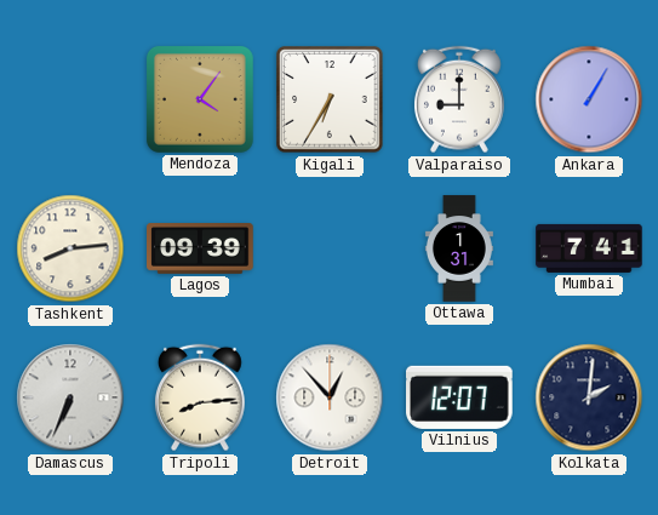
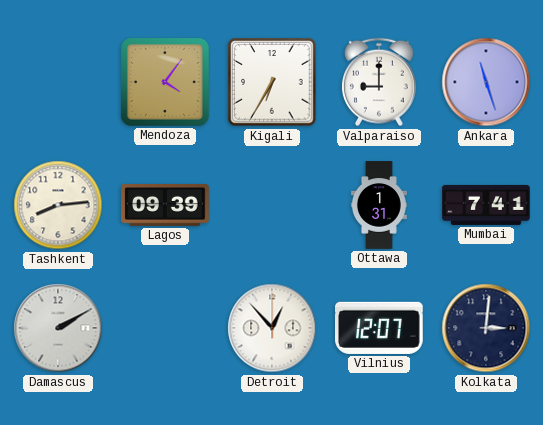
Ankara: 1:05 -> 11:27
Damascus: 6:34 -> 2:10
Tripoli: 8:14 -> none
Kolkata: 2:01 -> 3:01
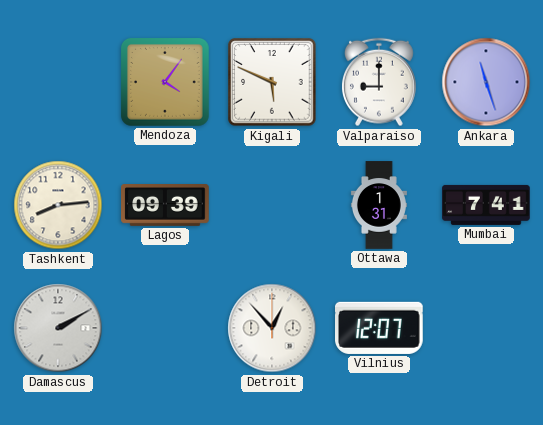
Kigali: 6:35 -> 5:49
Kolkata: 3:01 -> none
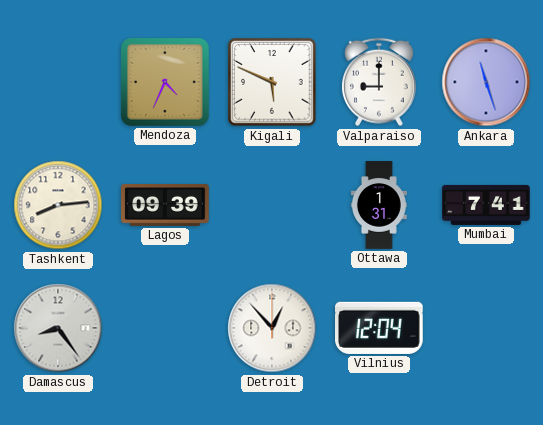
Mendoza: 4:06 -> 4:34
Damascus: 2:10 -> 8:24
Vilnius: 12:07 -> 12:04
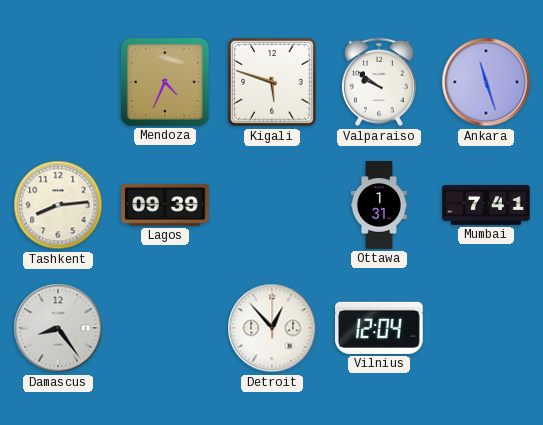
Kigali: 5:49 -> 5:48
Valparaiso: 9:00 -> 9:51
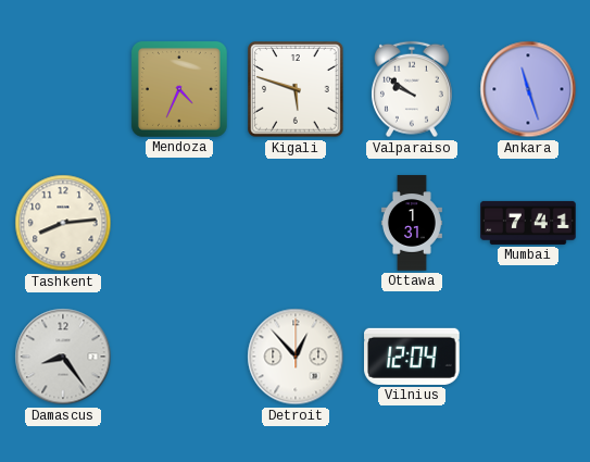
Lagos: 09:39 -> none
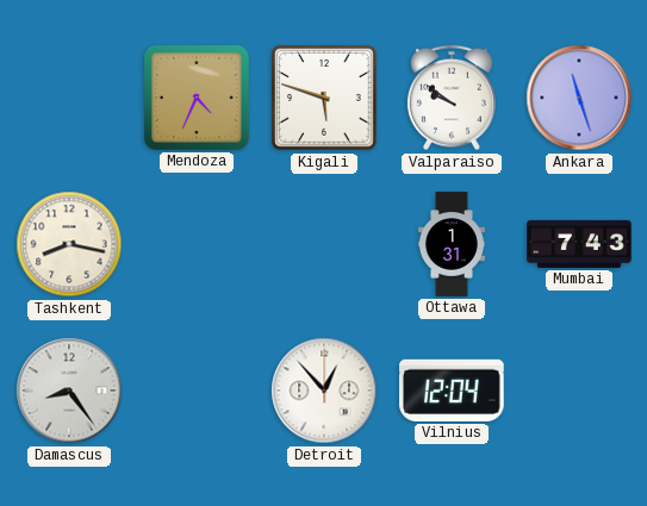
Tashkent: 8:14 -> 8:17
Mumbai: 7:41 -> 7:43
